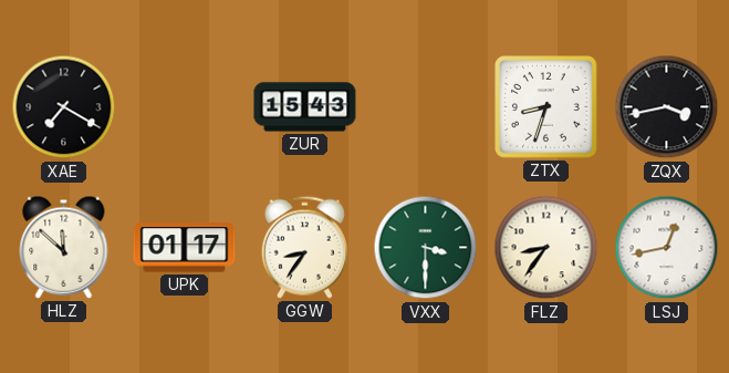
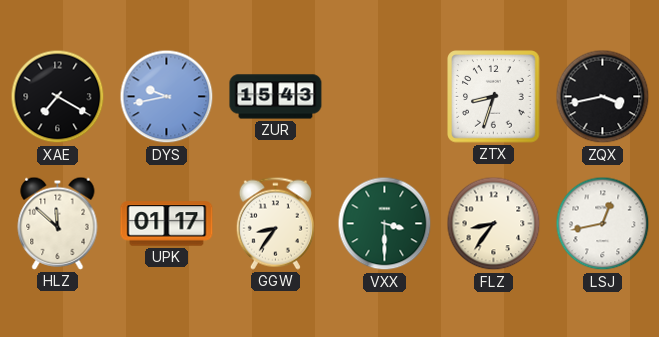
DYS: none -> 9:43
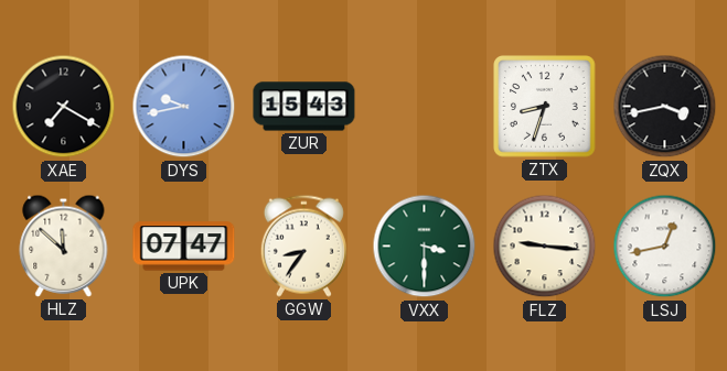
UPK: 01:17 -> 07:47
FLZ: 8:36 -> 9:16
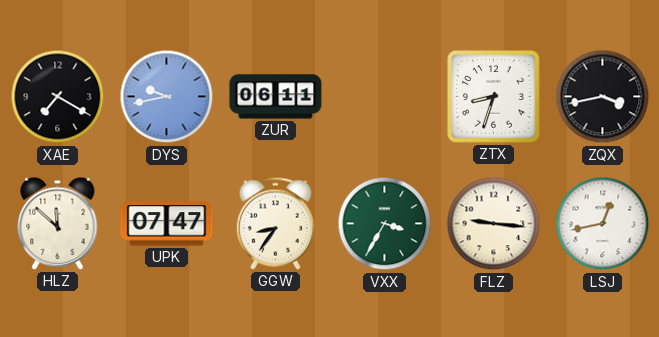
ZUR: 15:43 -> 06:11
VXX: 3:30 -> 3:35
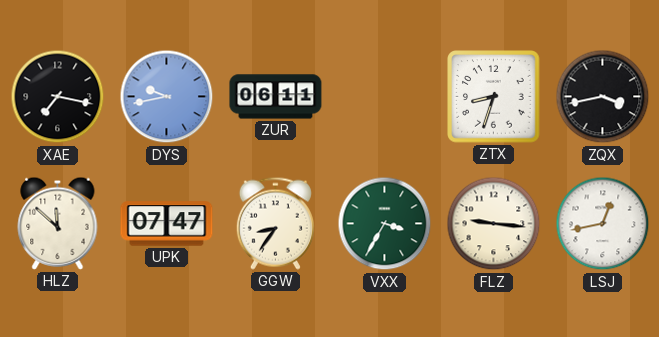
XAE: 7:20 -> 7:17
